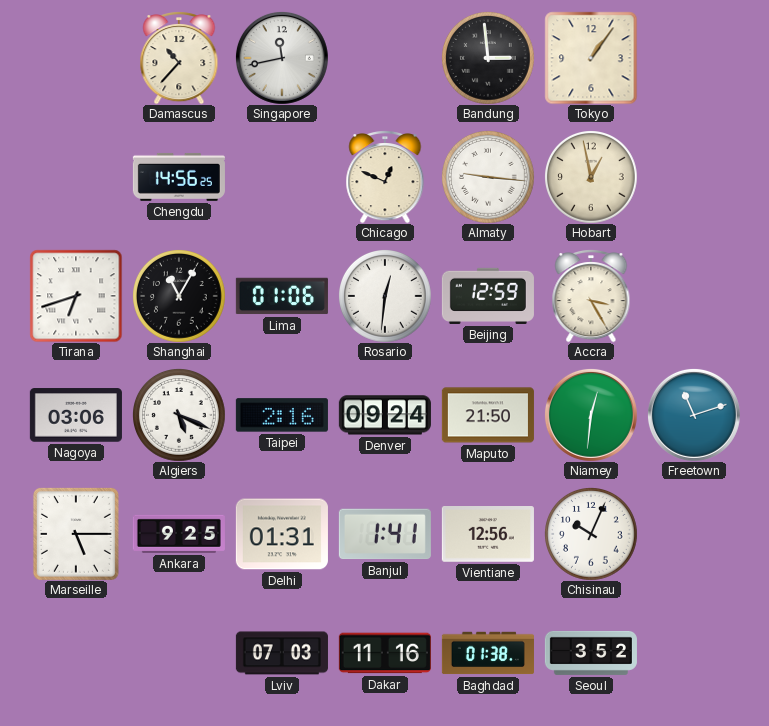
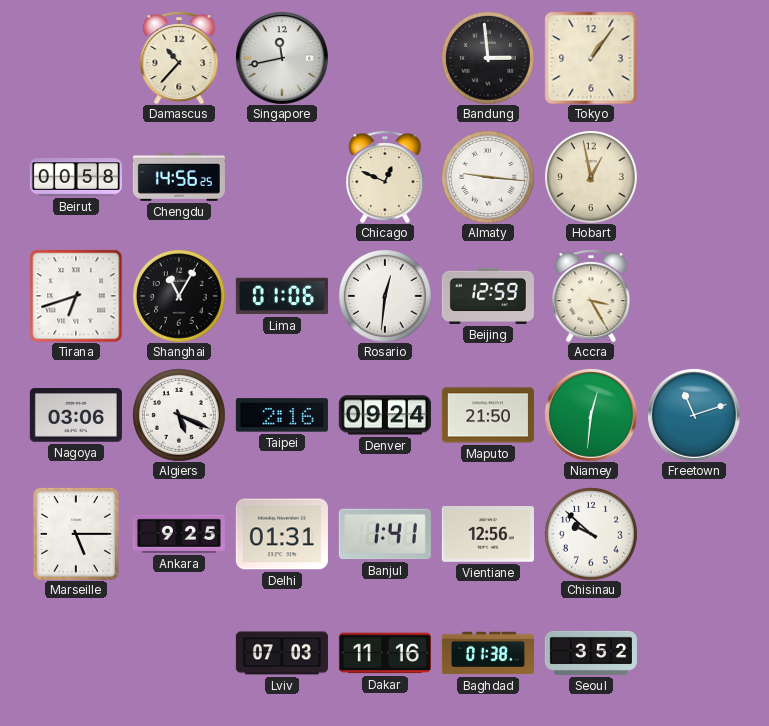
Beirut: none -> 00:58
Chisinau: 10:04 -> 9:52
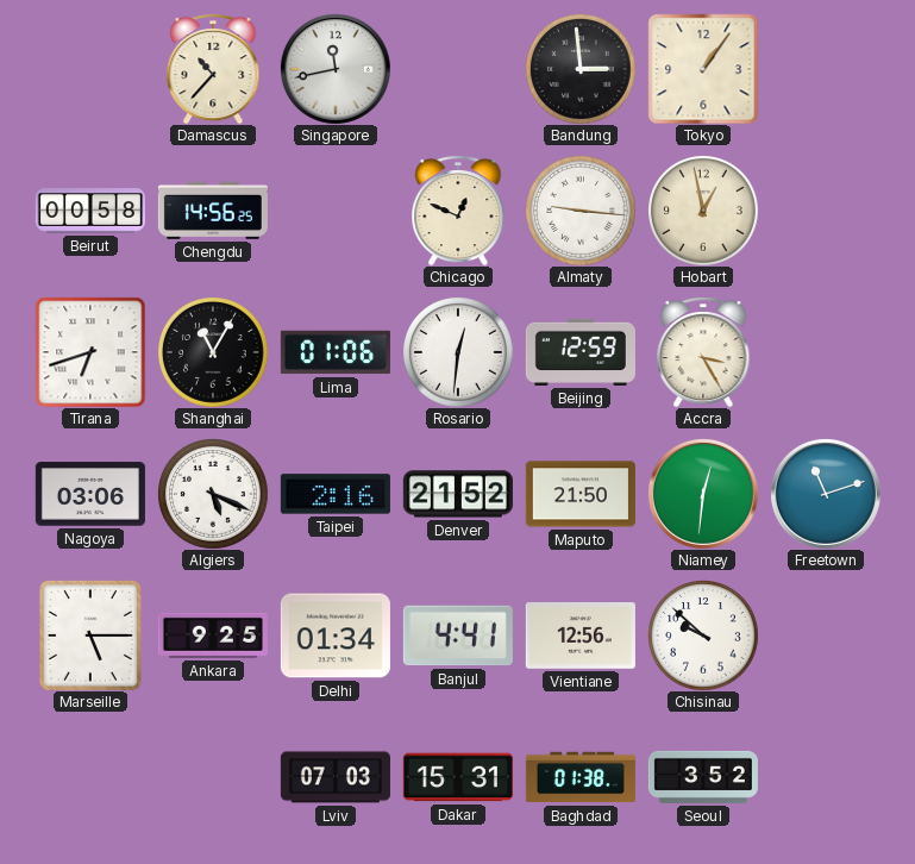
Denver: 09:24 -> 21:52
Delhi: 01:31 -> 01:34
Banjul: 1:41 -> 4:41
Dakar: 11:16 -> 15:31
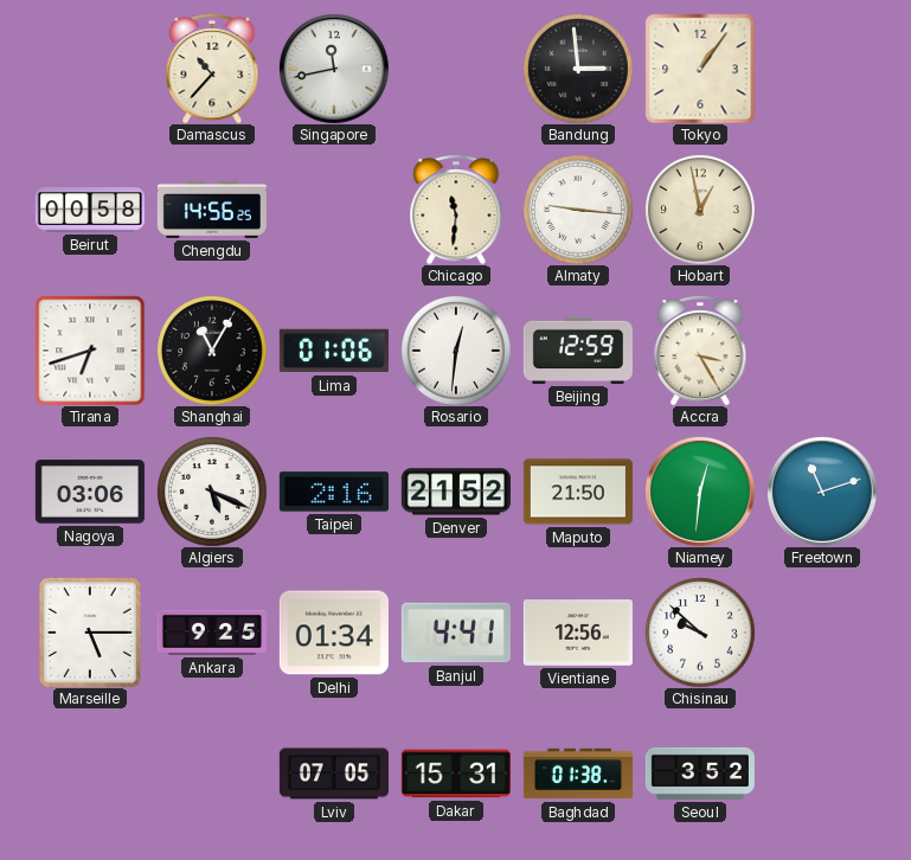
Chicago: 12:49 -> 11:31
Lviv: 07:03 -> 07:05
